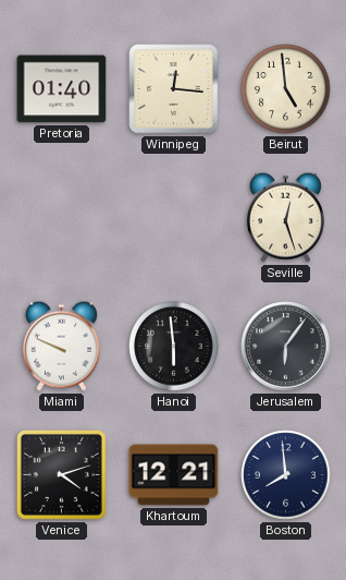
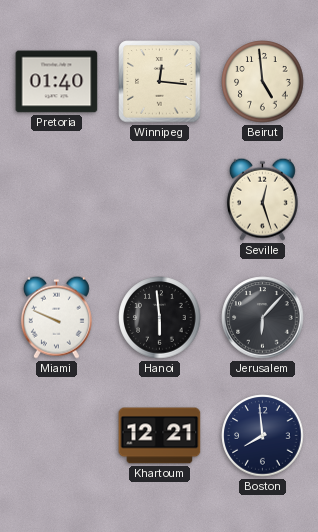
Jerusalem: 6:06 -> 6:07
Venice: 4:12 -> none
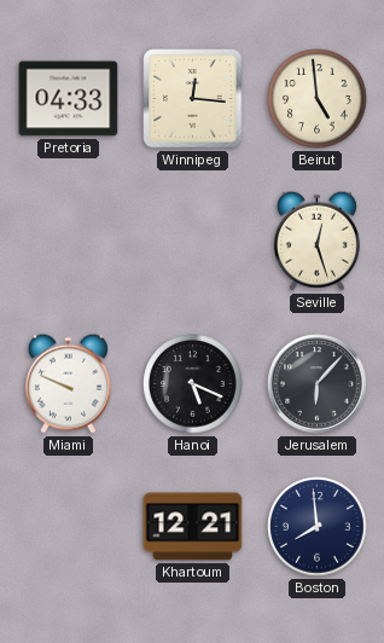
Pretoria: 01:40 -> 04:33
Hanoi: 5:59 -> 5:19
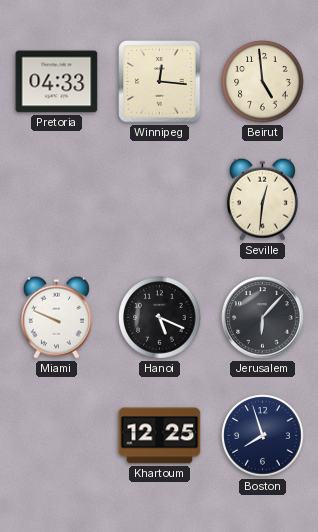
Seville: 12:27 -> 12:31
Khartoum: 12:21 -> 12:25
Boston: 7:59 -> 7:57
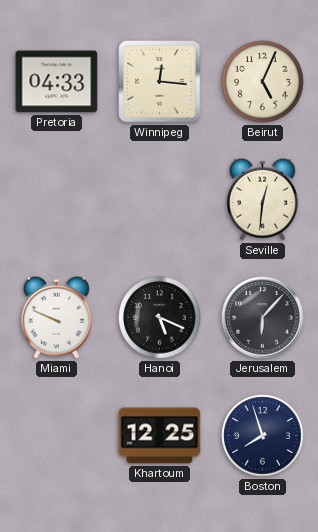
Beirut: 4:59 -> 5:04
